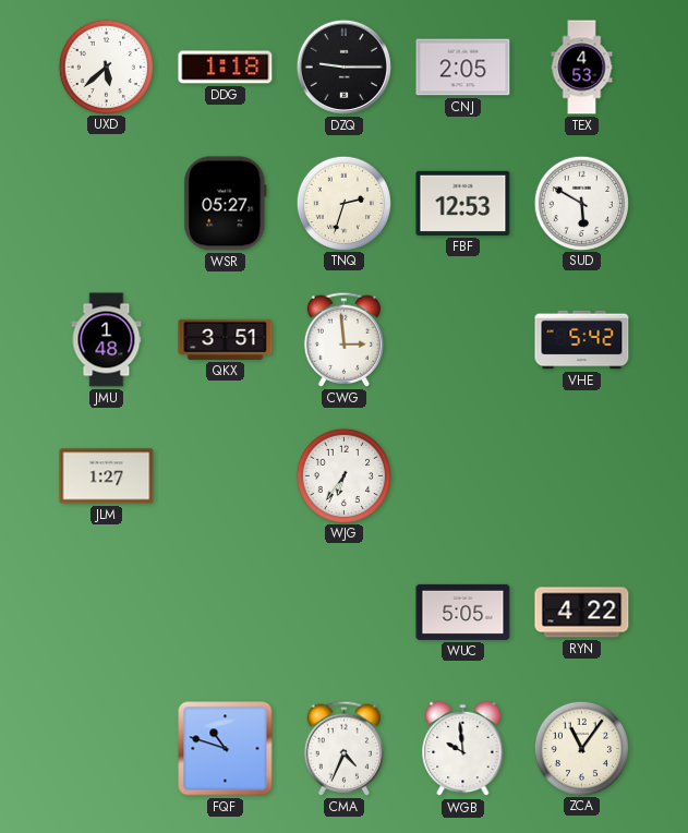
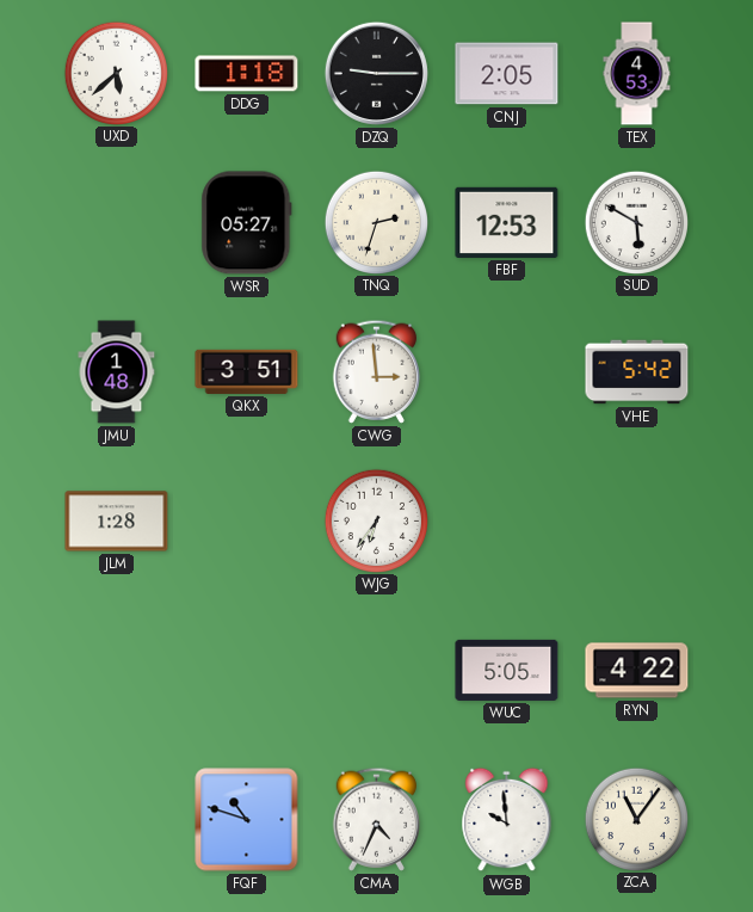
JLM: 1:27 -> 1:28
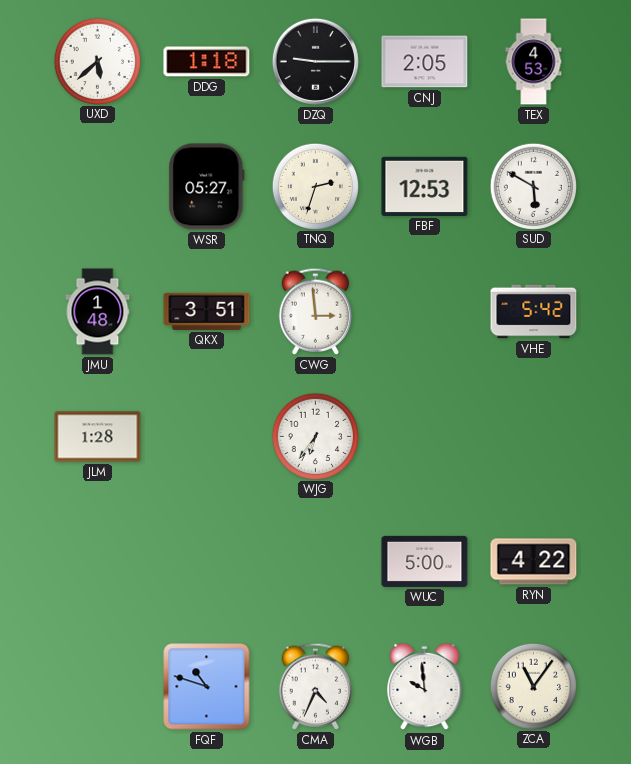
WUC: 5:05 -> 5:00
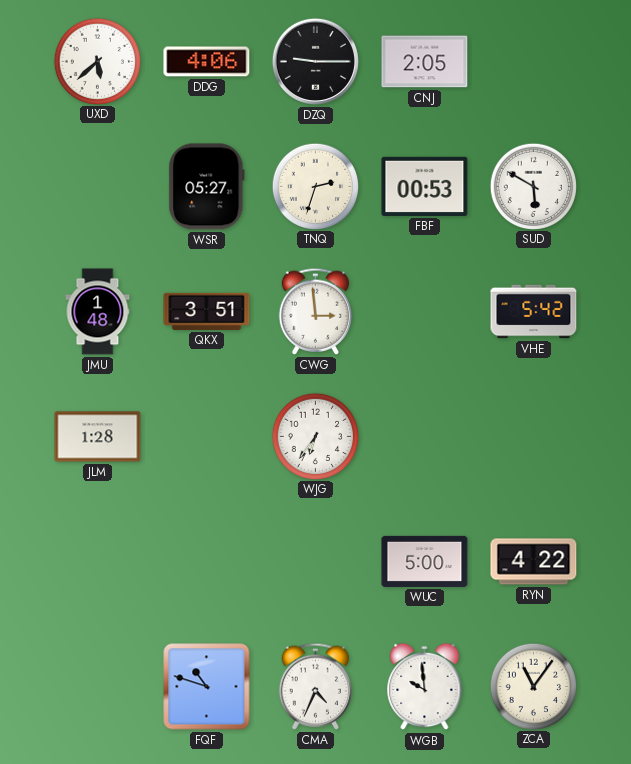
DDG: 1:18 -> 4:06
TEX: 4:53 -> none
FBF: 12:53 -> 00:53
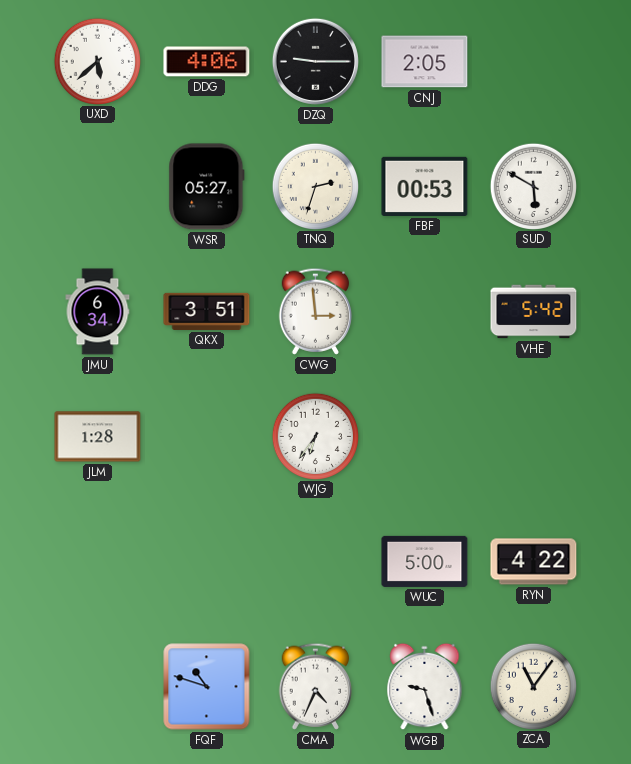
JMU: 1:48 -> 6:34
WGB: 9:59 -> 9:27
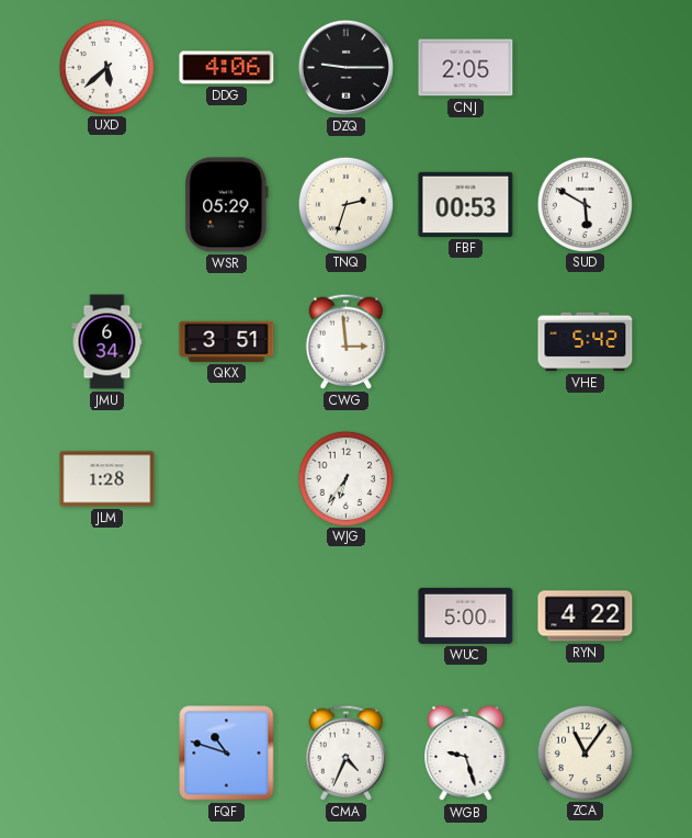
WSR: 05:27 -> 05:29
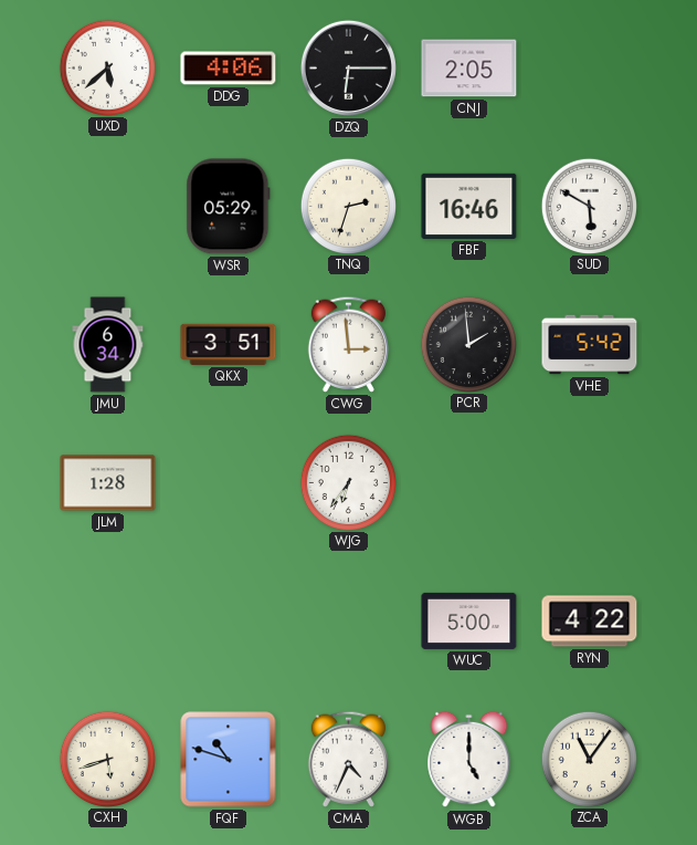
DZQ: 9:15 -> 6:15
FBF: 00:53 -> 16:46
PCR: none -> 1:59
CXH: none -> 5:42
WGB: 9:27 -> 5:00
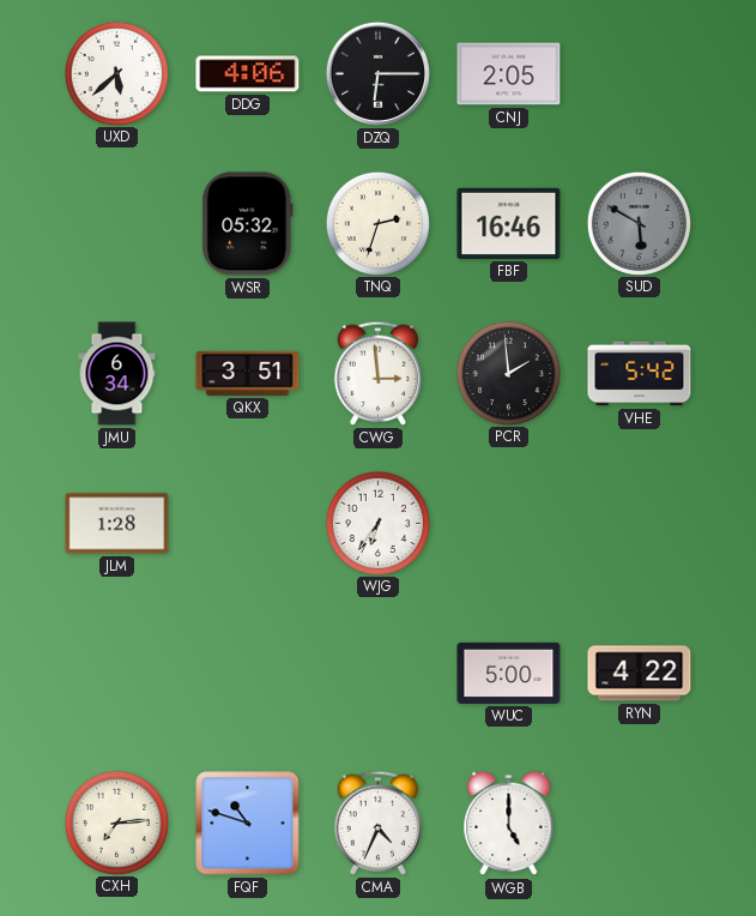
WSR: 05:29 -> 05:32
SUD dial: white -> grey
CXH: 5:42 -> 7:14
ZCA: 11:06 -> none
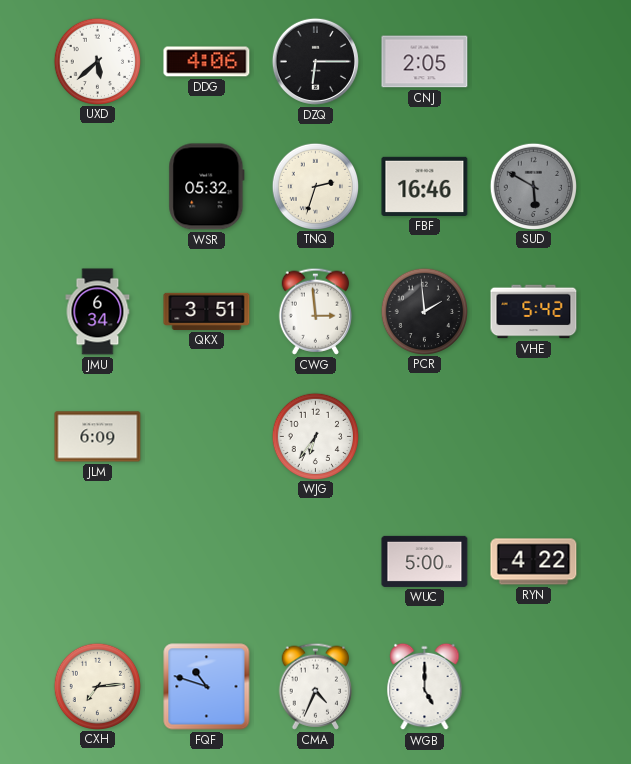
JLM: 1:28 -> 6:09
